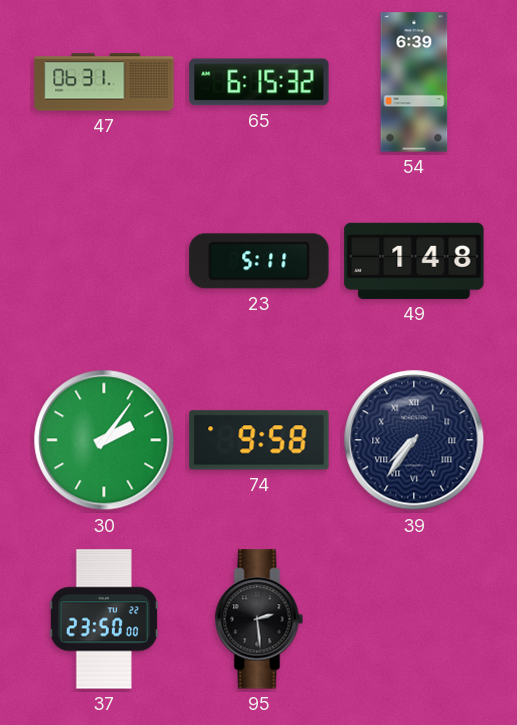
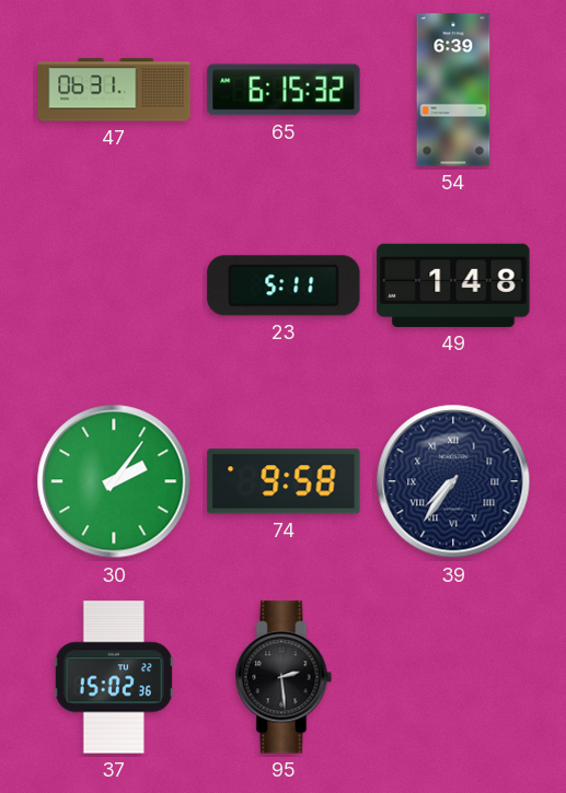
37: 23:50 -> 15:02
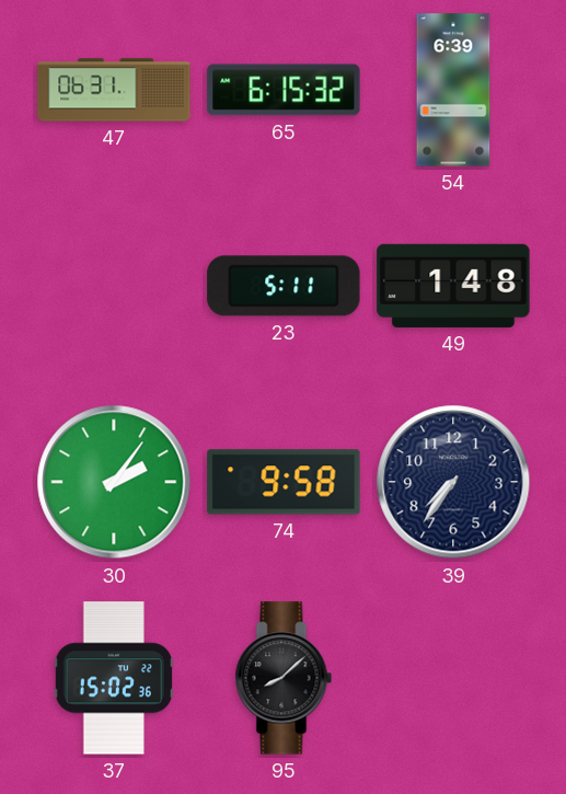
39 numerals: Roman -> Arabic
95: 2:29 -> 8:08
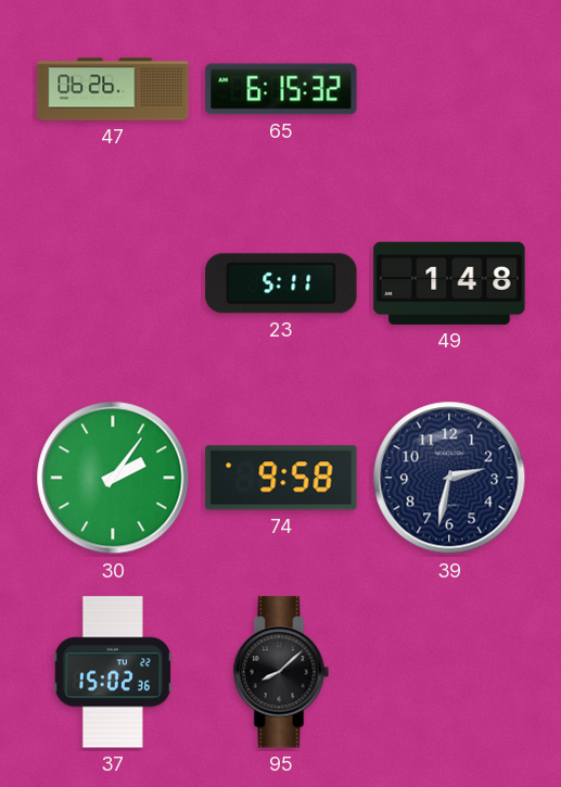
47: 06:31 -> 06:26
54: 6:39 -> none
39: 7:36 -> 2:32
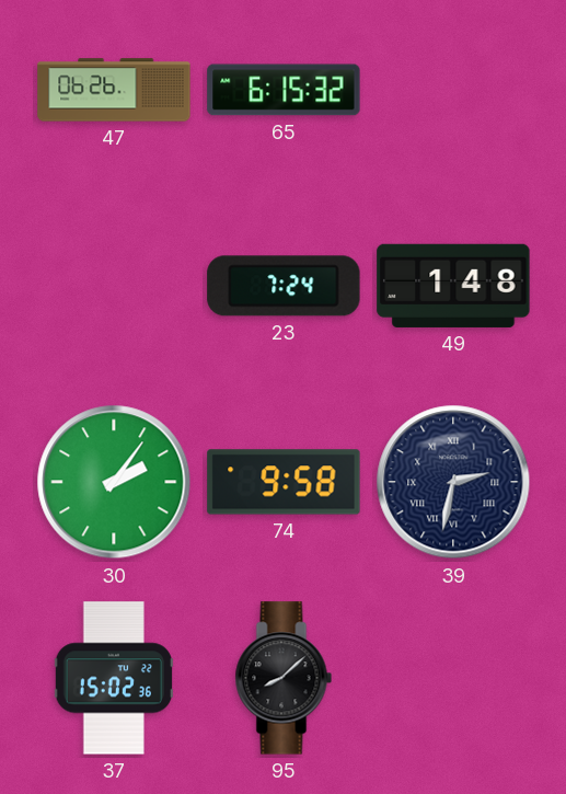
23: 5:11 -> 7:24
39 numerals: Arabic -> Roman
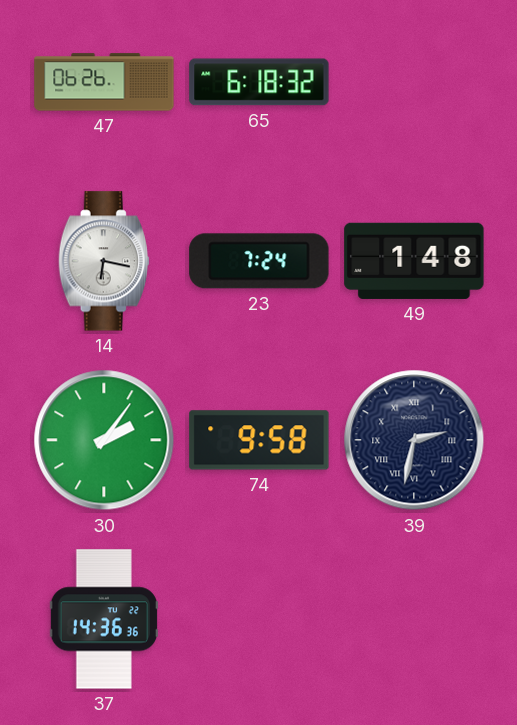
65: 6:15 -> 6:18
14: none -> 6:17
37: 15:02 -> 14:36
95: 8:08 -> none
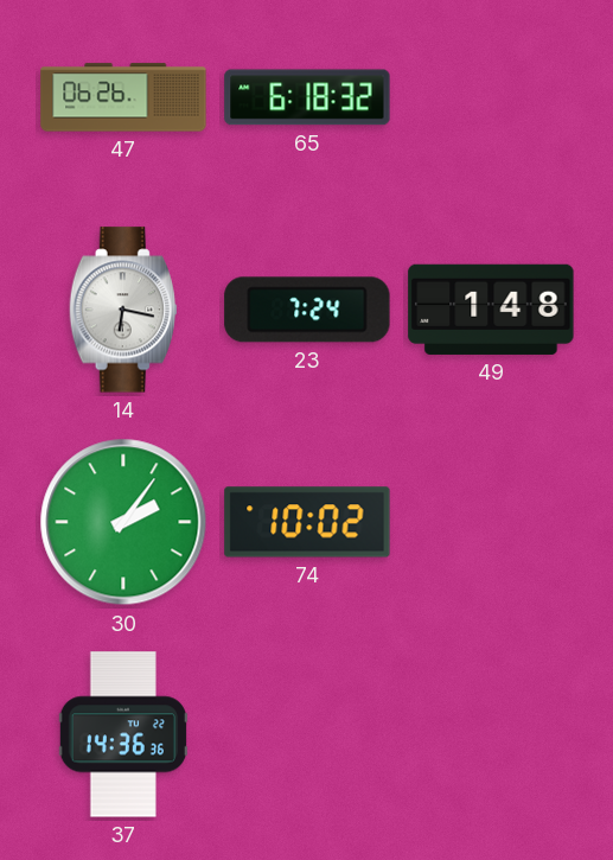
74: 9:58 -> 10:02
39: 2:32 -> none
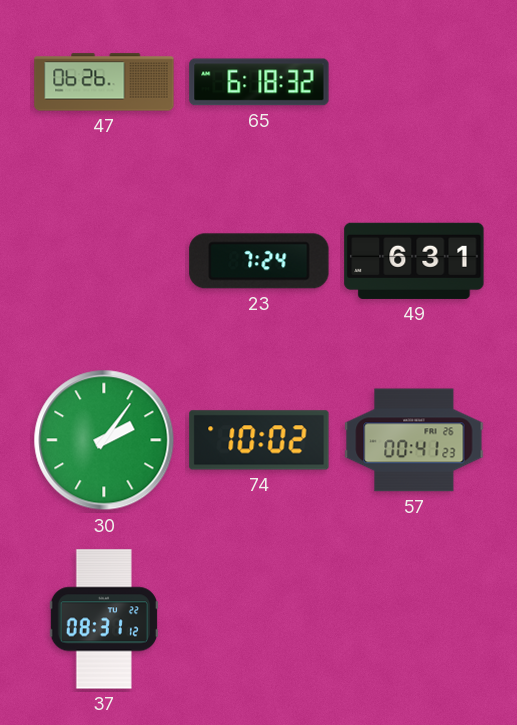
14: 6:17 -> none
49: 1:48 -> 6:31
57: none -> 00:41
37: 14:36 -> 08:31
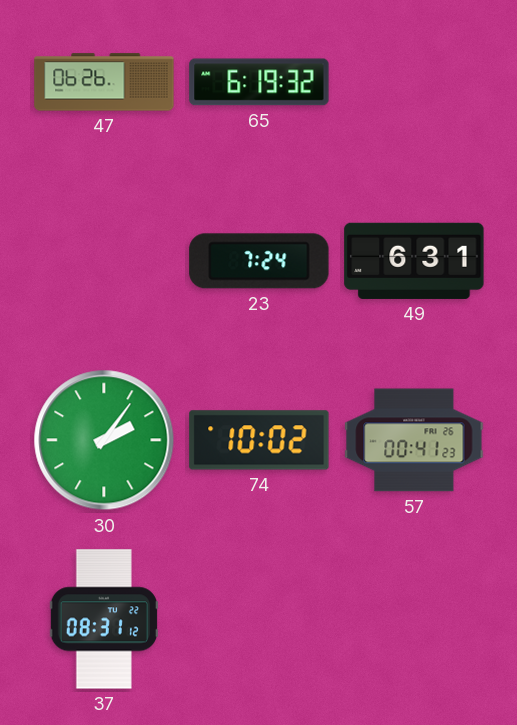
65: 6:18 -> 6:19
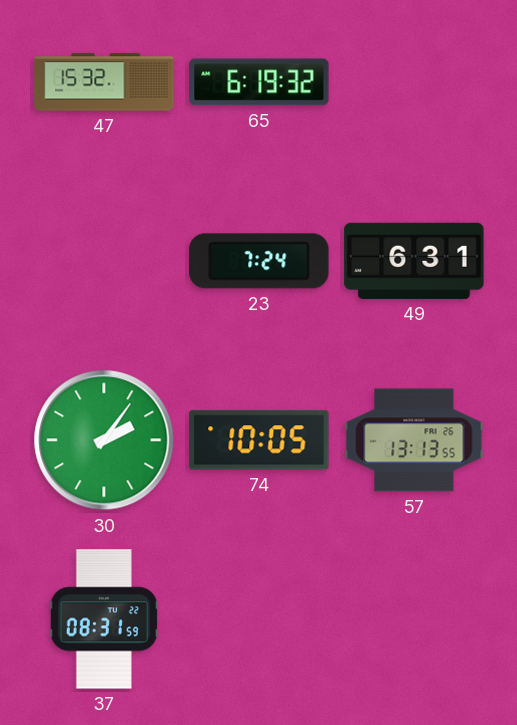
47: 06:26 -> 15:32
74: 10:02 -> 10:05
57: 00:41 -> 13:13
37: 08:31:12 -> 08:31:59
